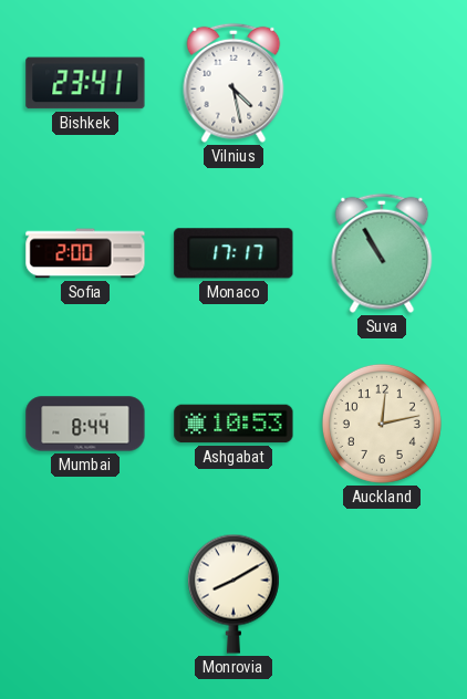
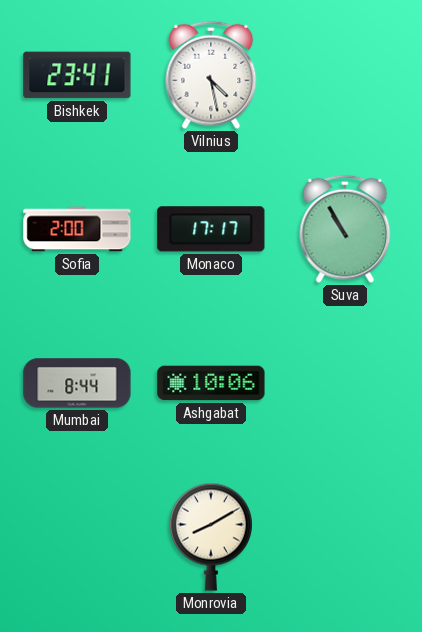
Ashgabat: 10:53 -> 10:06
Auckland: 12:13 -> none
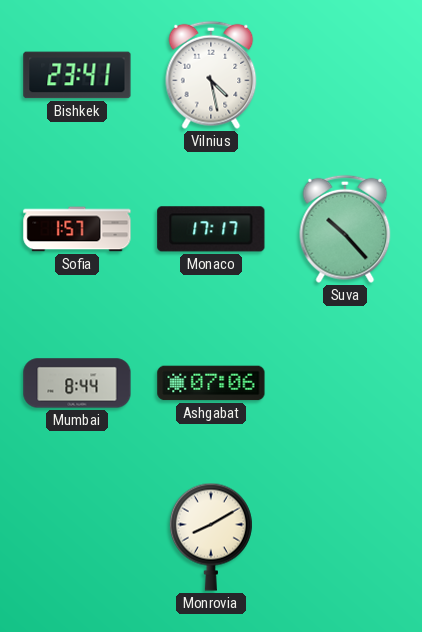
Sofia: 2:00 -> 1:57
Suva: 10:55 -> 10:23
Ashgabat: 10:06 -> 07:06
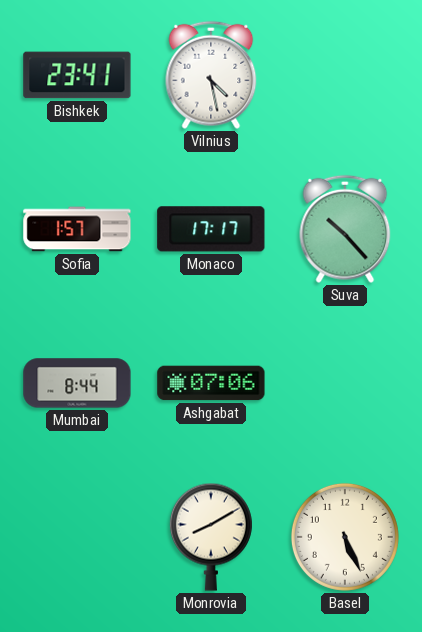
Basel: none -> 5:26
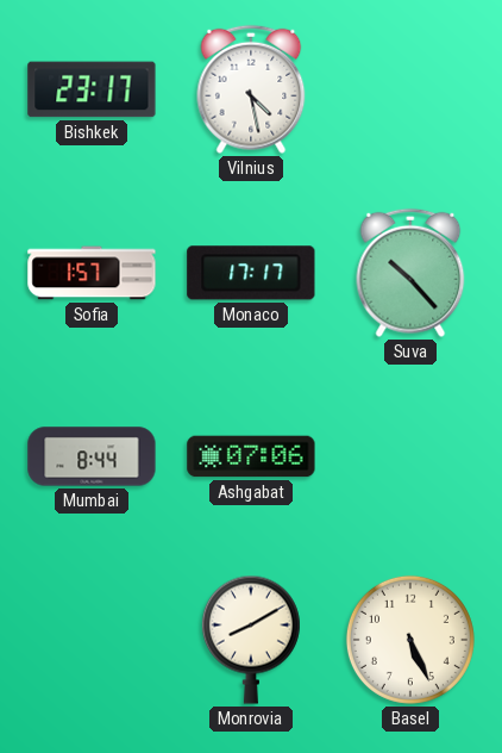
Bishkek: 23:41 -> 23:17
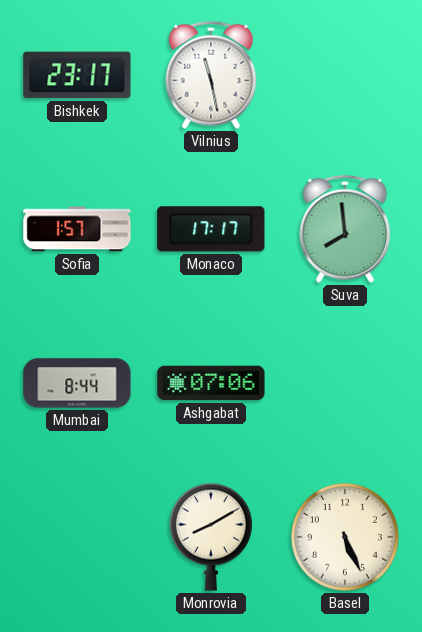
Vilnius: 4:28 -> 11:28
Suva: 10:23 -> 7:59
